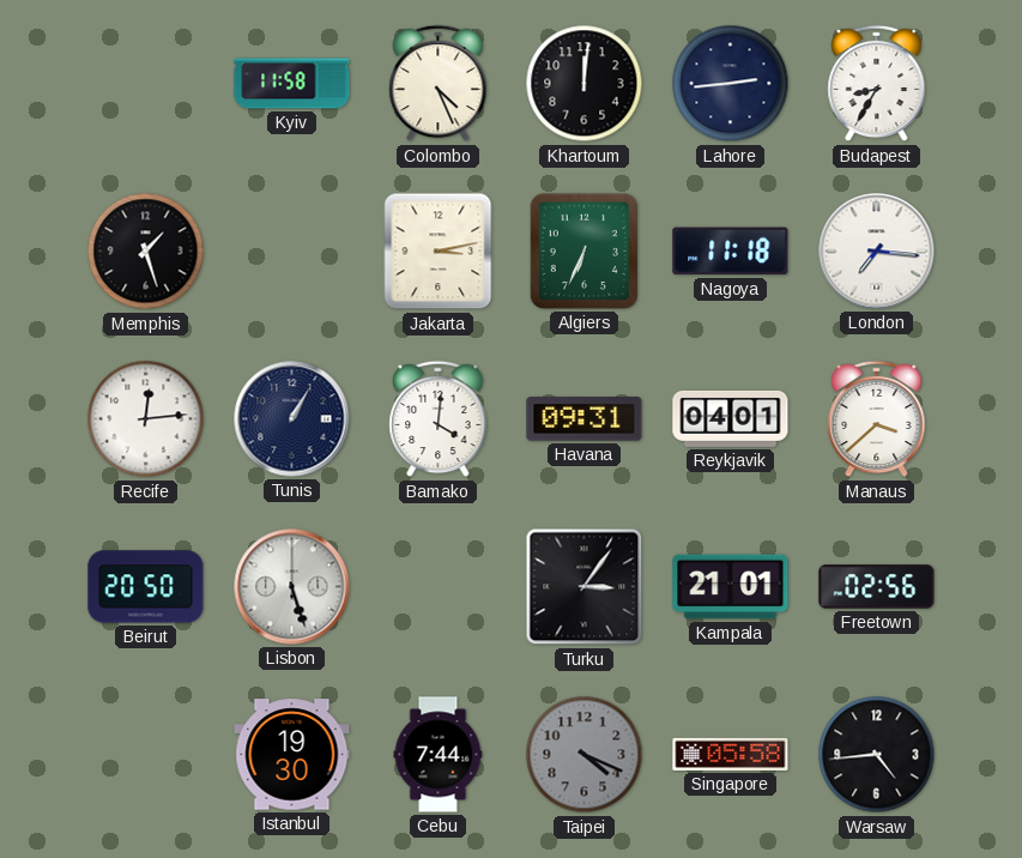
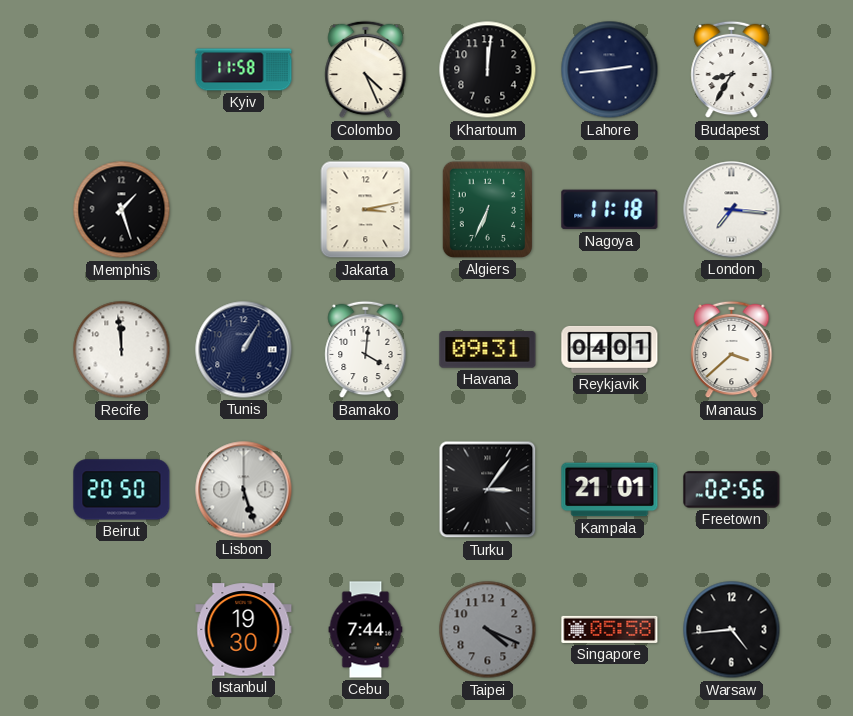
Recife: 12:14 -> 11:59
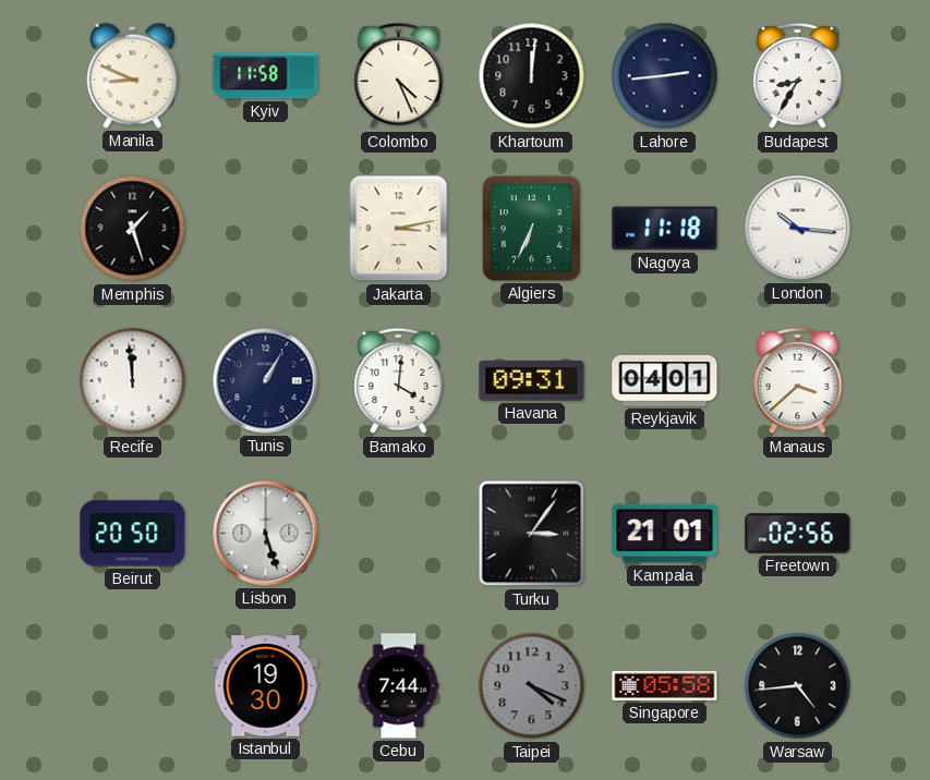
Manila: none -> 8:49
London: 7:16 -> 10:16
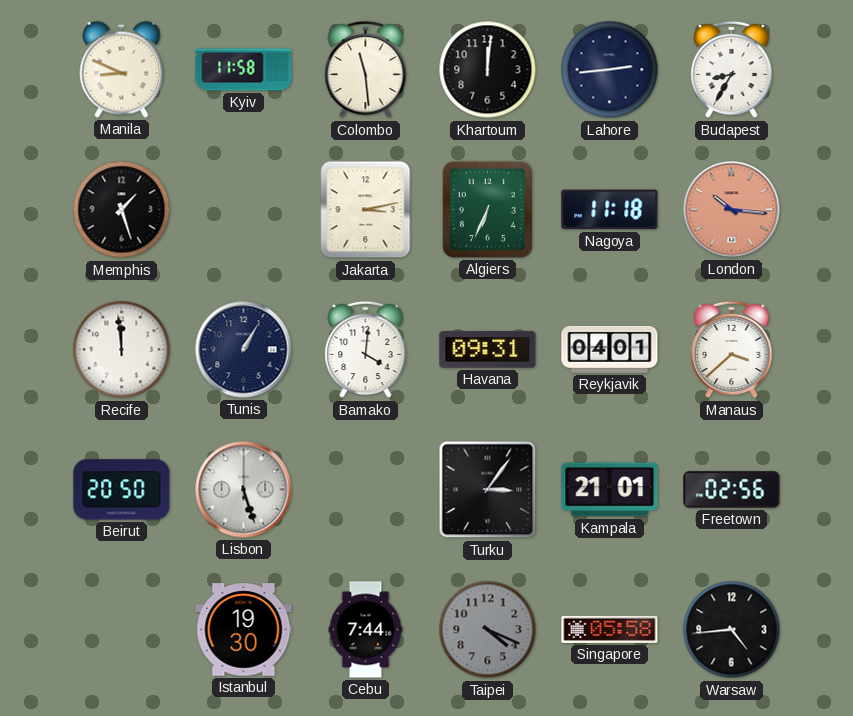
Colombo: 4:26 -> 11:29
London dial: white -> salmon
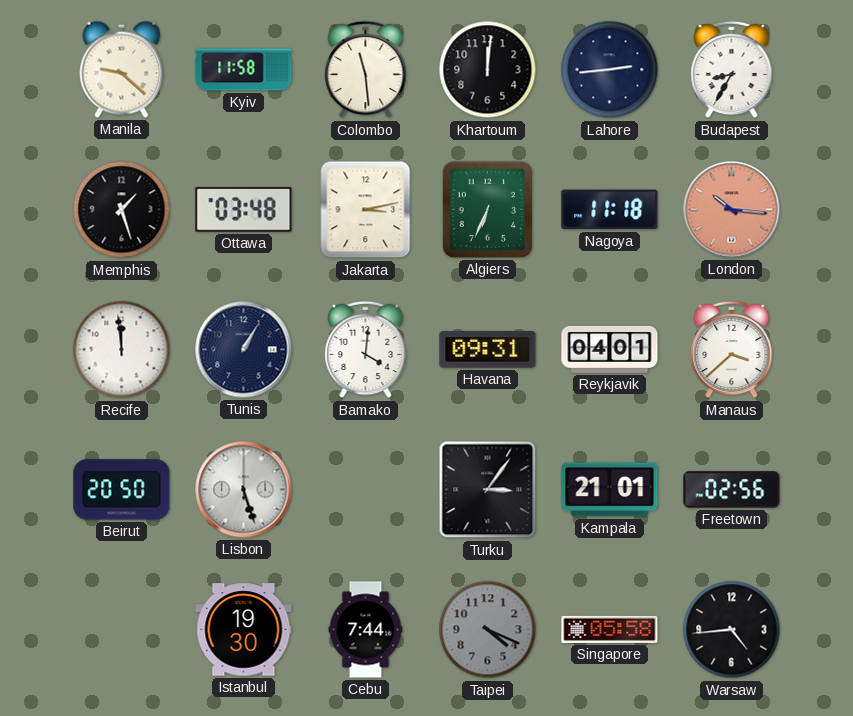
Manila: 8:49 -> 9:22
Ottawa: none -> 03:48
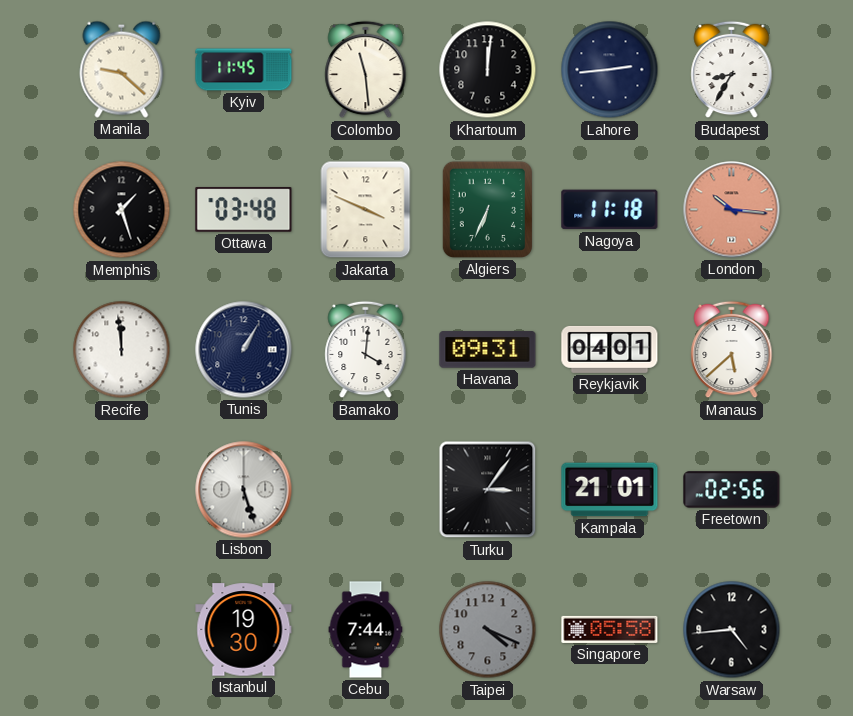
Kyiv: 11:58 -> 11:45
Jakarta: 3:13 -> 3:49
Manaus: 3:38 -> 5:38
Beirut: 20:50 -> none
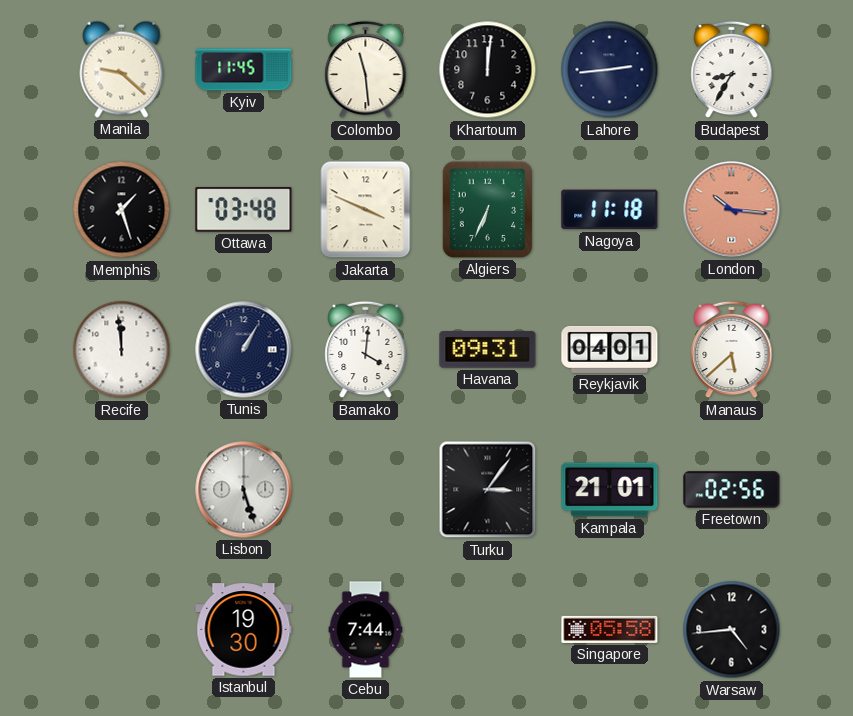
Taipei: 4:19 -> none
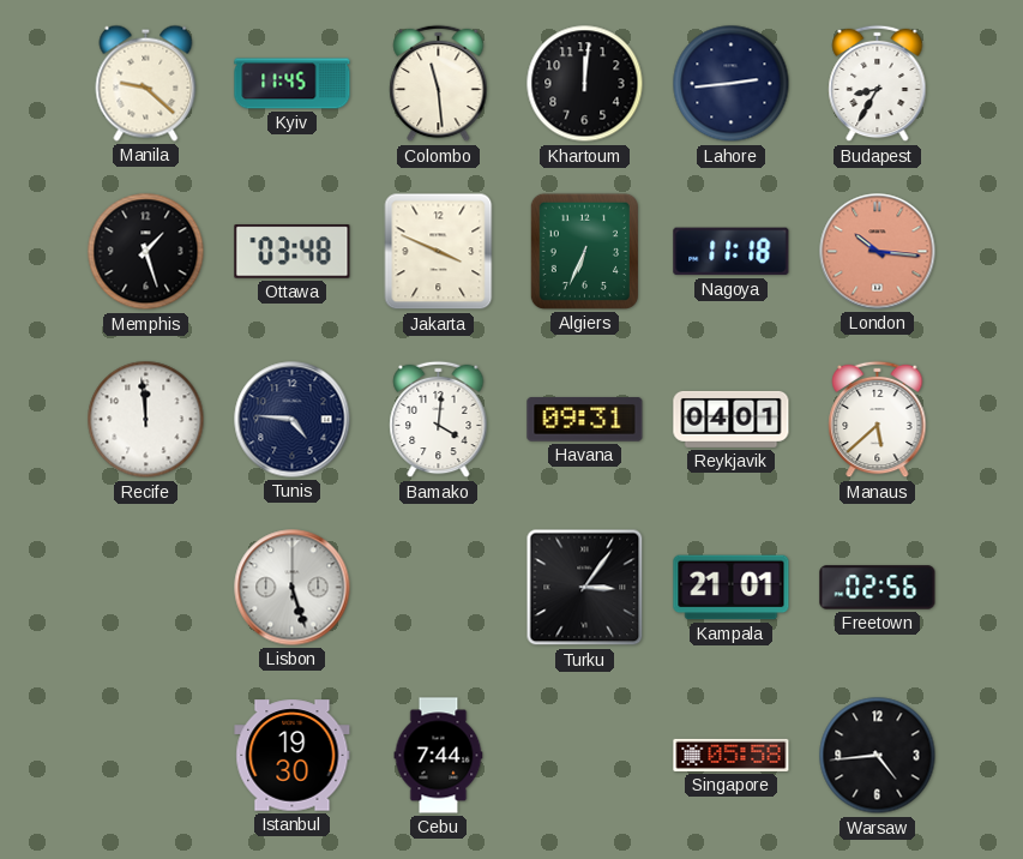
Tunis: 1:05 -> 4:46
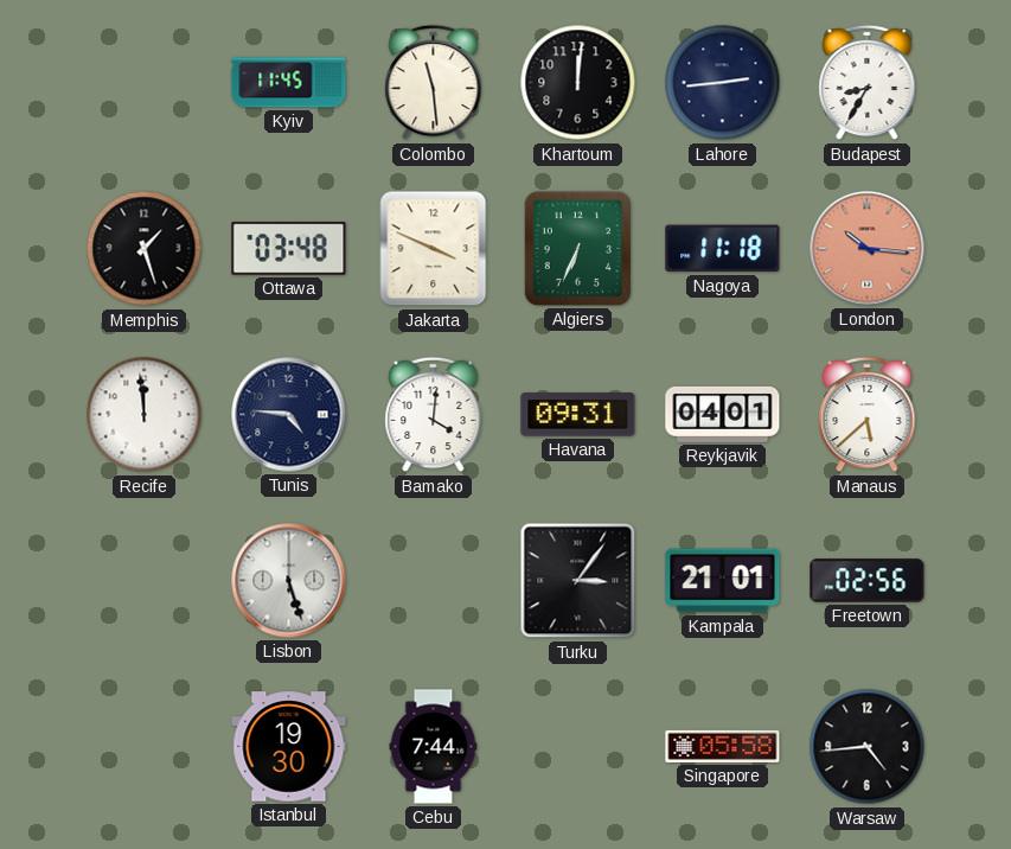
Manila: 9:22 -> none
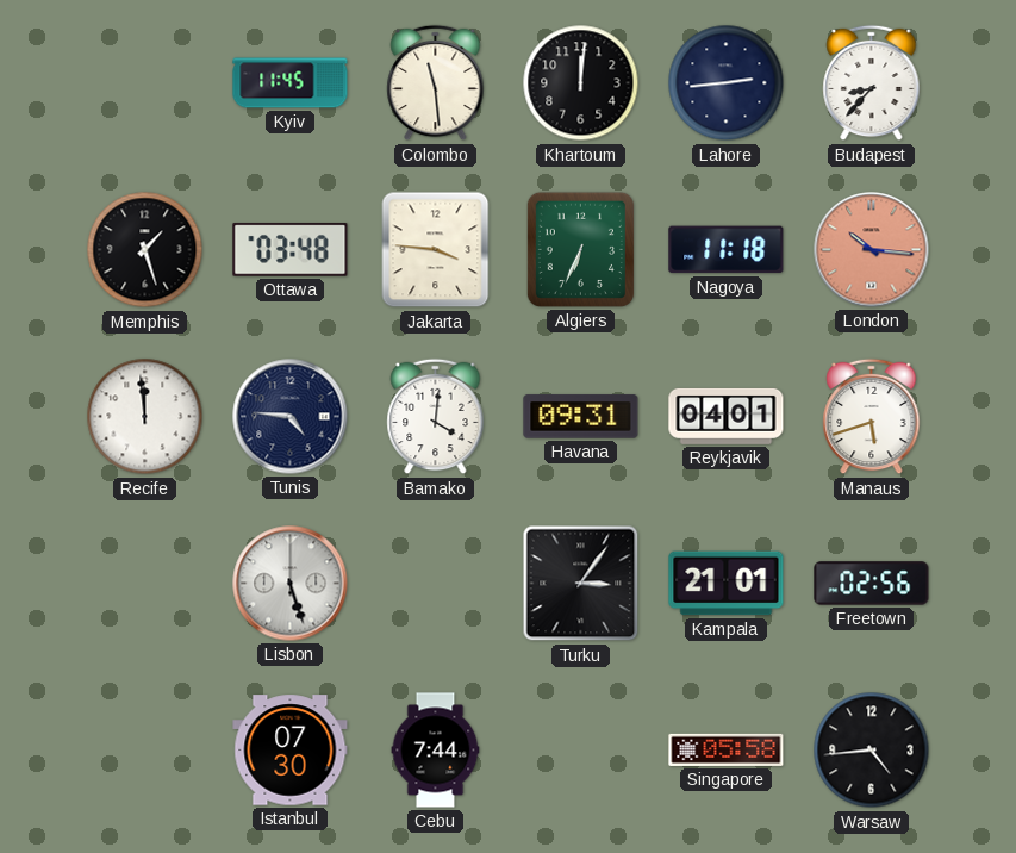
Budapest: 8:35 -> 8:37
Jakarta: 3:49 -> 3:46
Manaus: 5:38 -> 5:42
Istanbul: 19:30 -> 07:30
